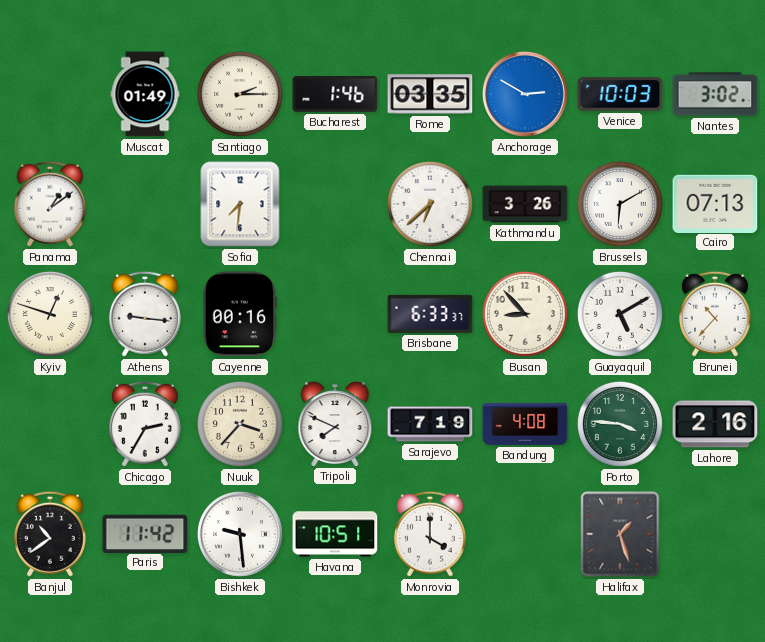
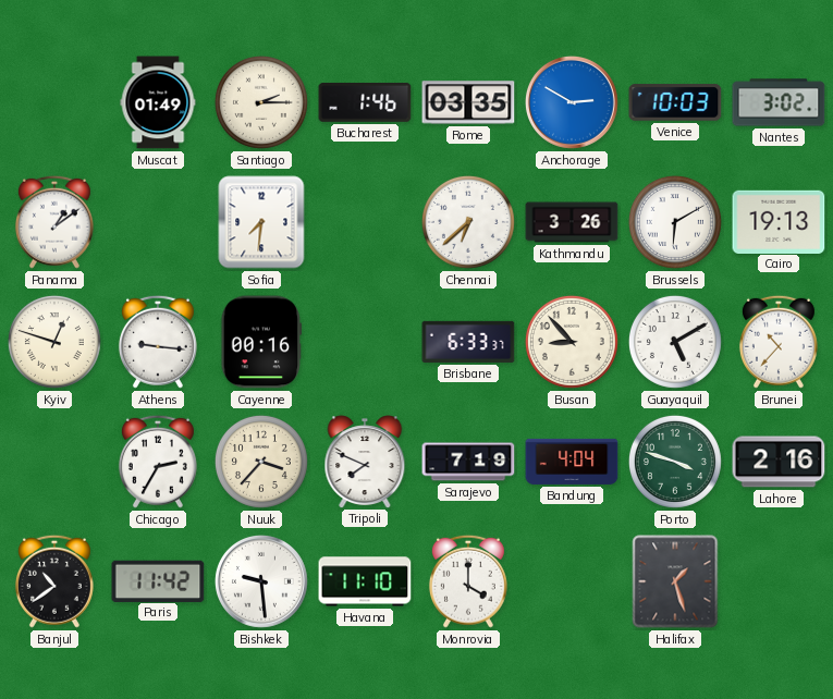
Cairo: 07:13 -> 19:13
Bandung: 4:08 -> 4:04
Porto: 3:46 -> 3:48
Havana: 10:51 -> 11:10
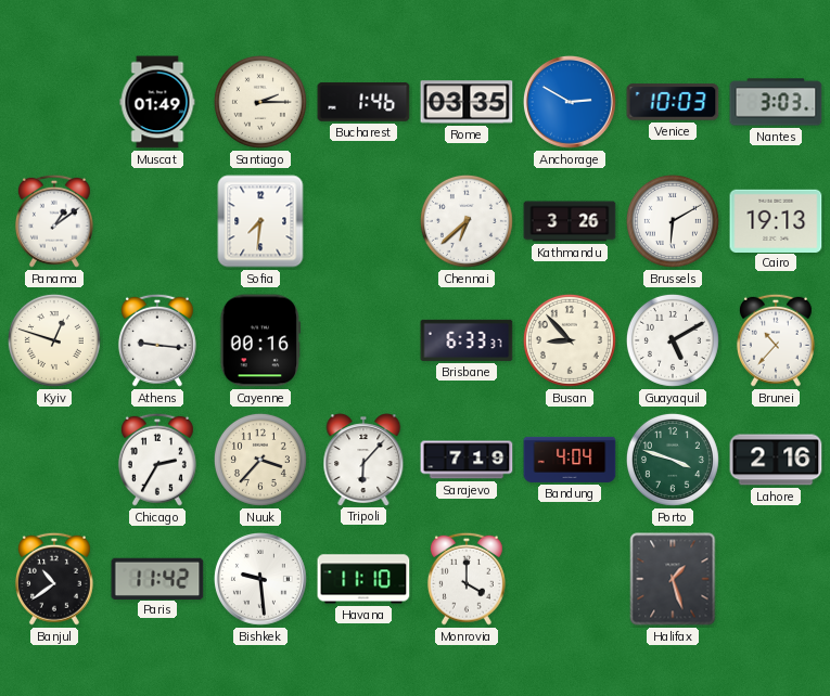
Nantes: 3:02 -> 3:03
Tripoli: 7:49 -> 6:07
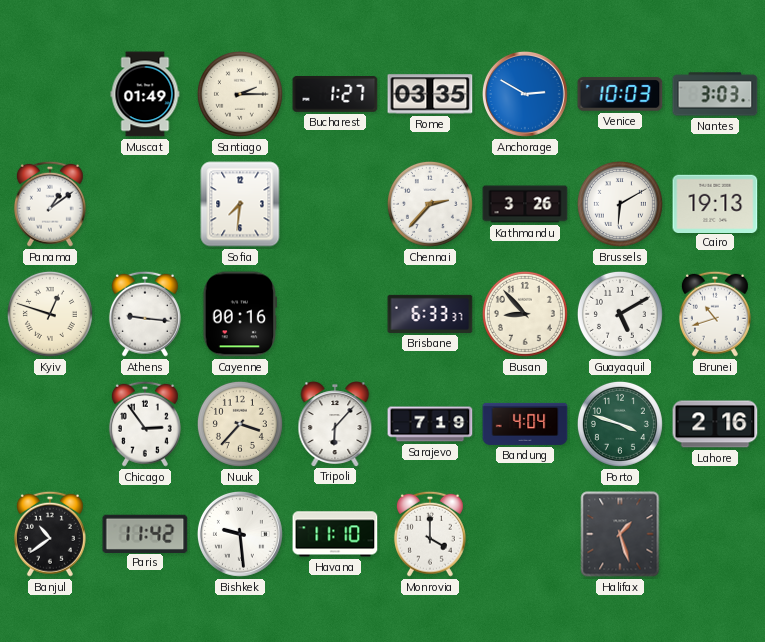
Bucharest: 1:46 -> 1:27
Chennai: 6:38 -> 2:37
Brunei: 10:37 -> 10:42
Chicago: 2:35 -> 2:54
